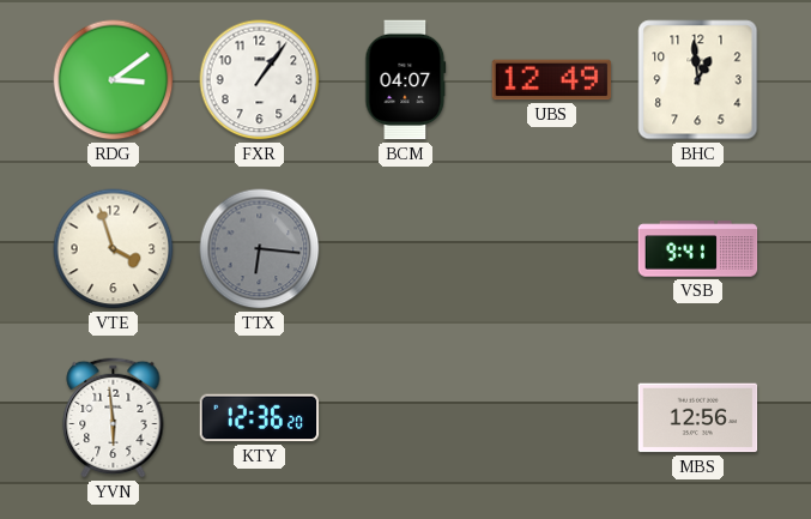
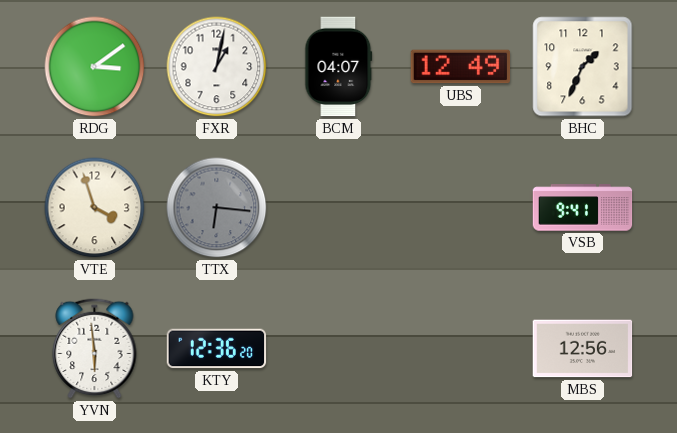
FXR: 1:06 -> 1:02
BHC: 12:59 -> 1:34
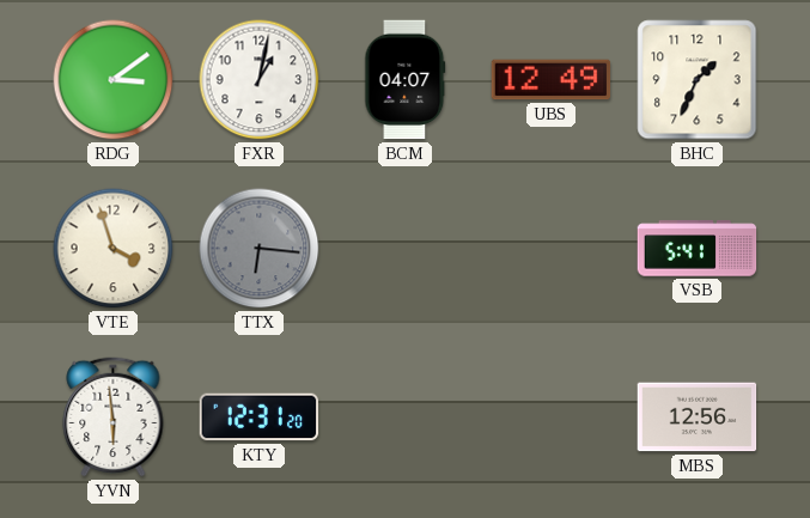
VSB: 9:41 -> 5:41
KTY: 12:36 -> 12:31
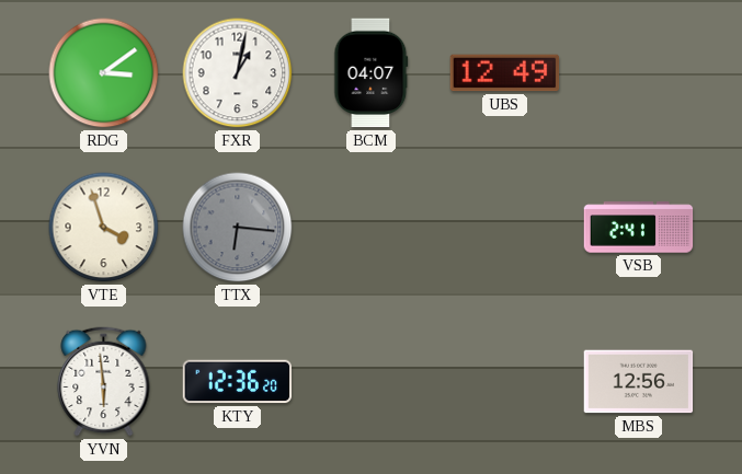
BHC: 1:34 -> none
VSB: 5:41 -> 2:41
KTY: 12:31 -> 12:36
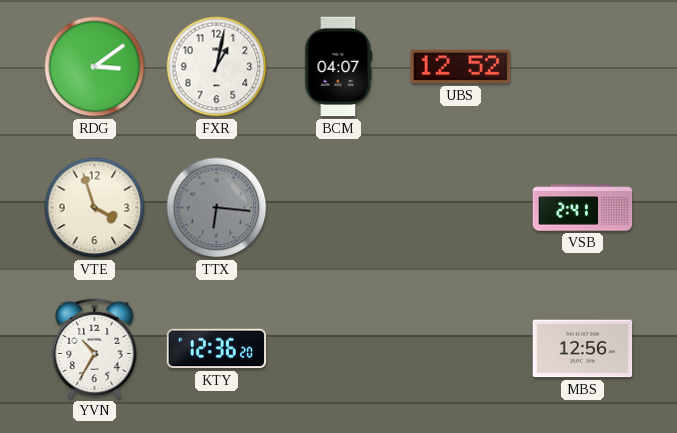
UBS: 12:49 -> 12:52
YVN: 5:59 -> 10:35
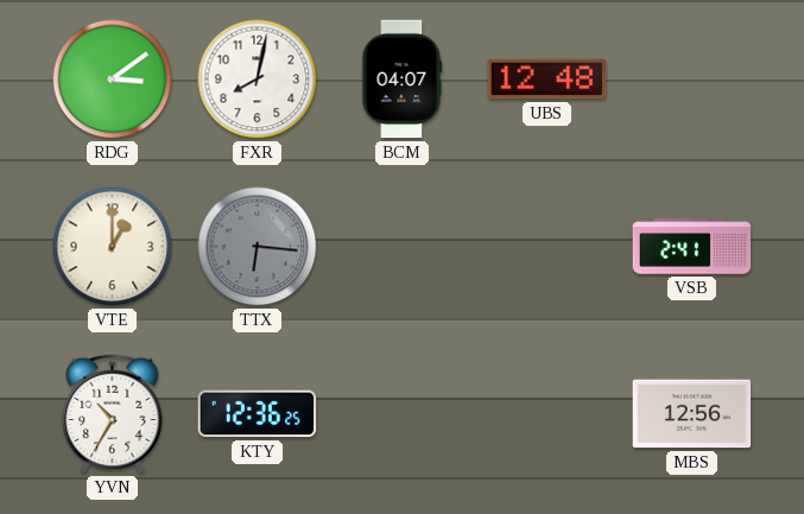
FXR: 1:02 -> 8:02
UBS: 12:52 -> 12:48
VTE: 3:57 -> 1:00
KTY: 12:36:20 -> 12:36:25
